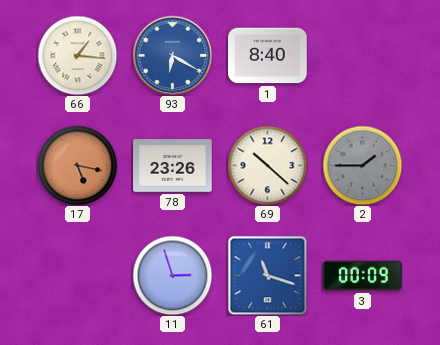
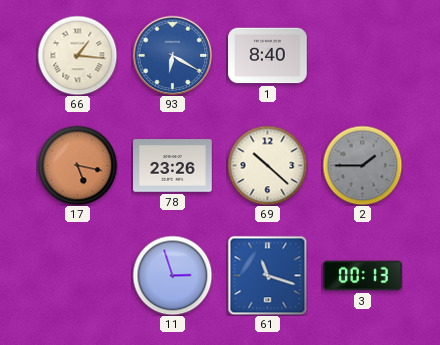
3: 00:09 -> 00:13
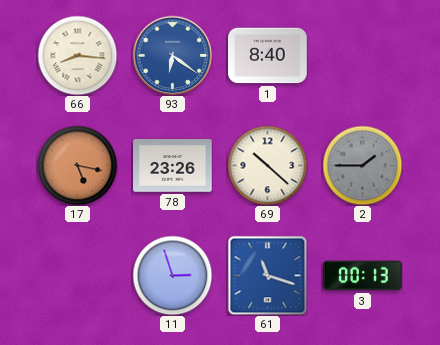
66: 1:16 -> 8:16
93: 6:20 -> 6:21
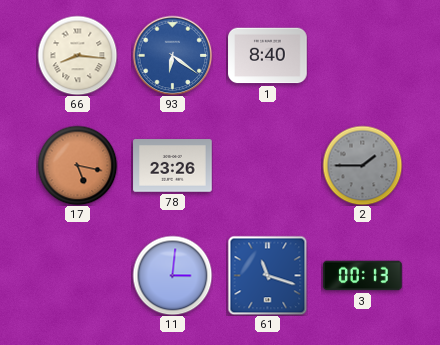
69: 10:22 -> none
11: 2:57 -> 3:01
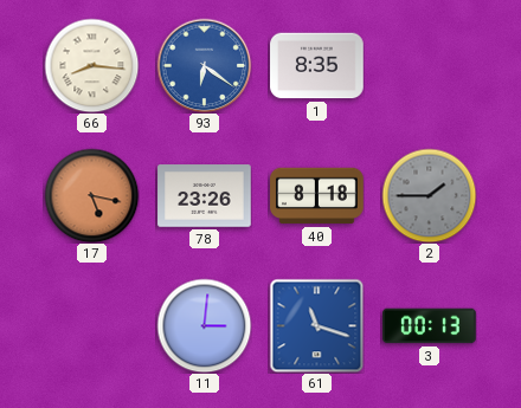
1: 8:40 -> 8:35
40: none -> 8:18
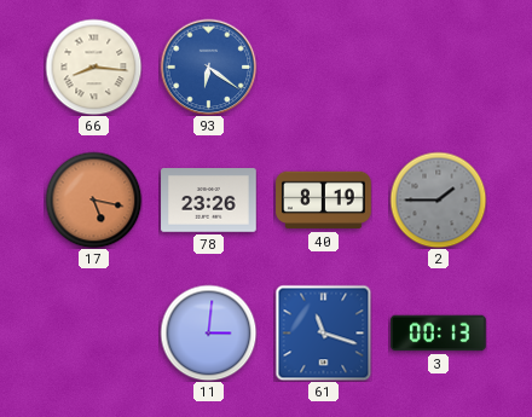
1: 8:35 -> none
40: 8:18 -> 8:19
